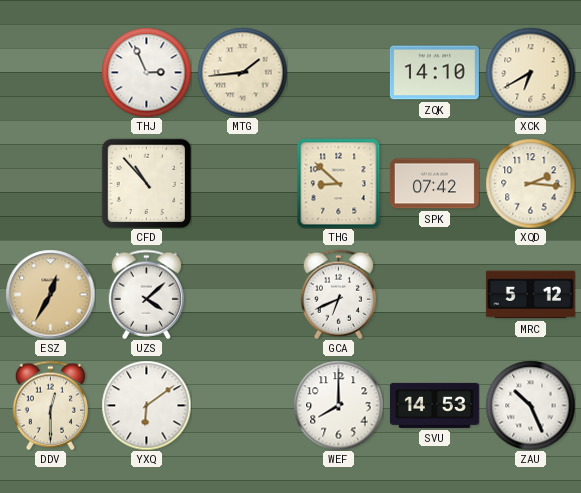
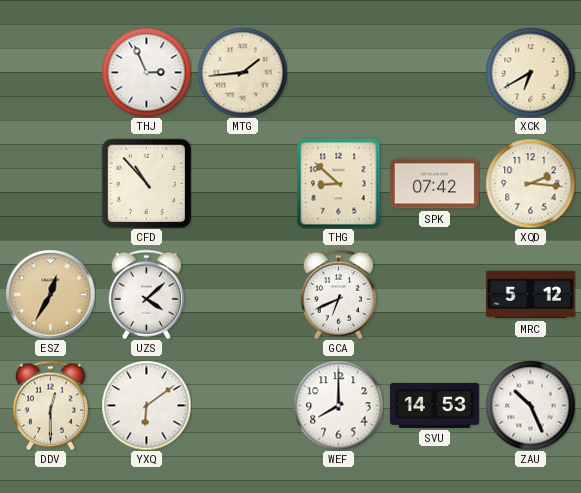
ZQK: 14:10 -> none
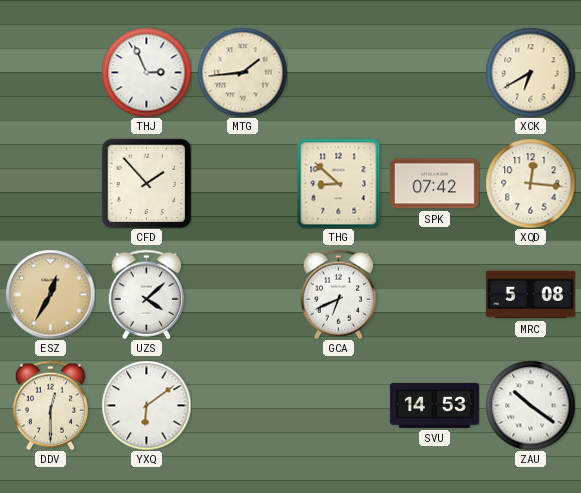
CFD: 10:53 -> 1:53
XQD: 2:16 -> 12:16
MRC: 5:12 -> 5:08
WEF: 8:00 -> none
ZAU: 10:26 -> 10:21
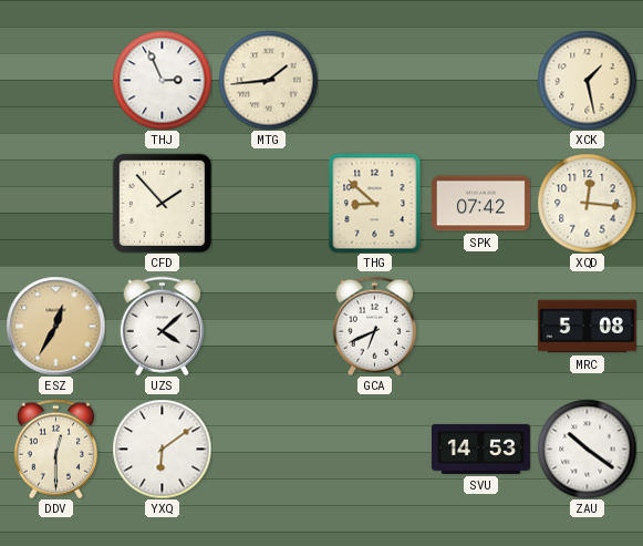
XCK: 6:40 -> 1:28
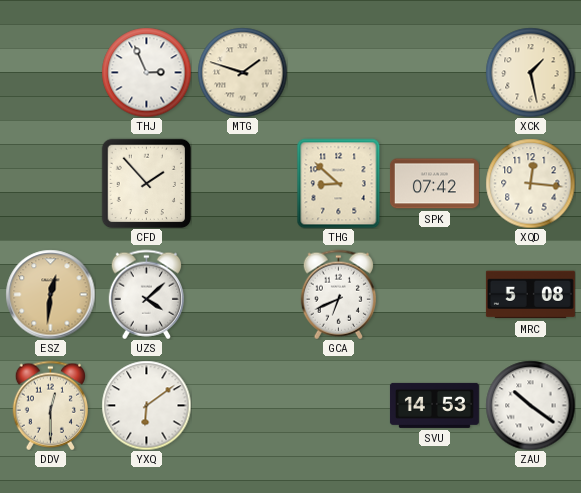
MTG: 1:44 -> 1:48
ESZ: 12:35 -> 12:31
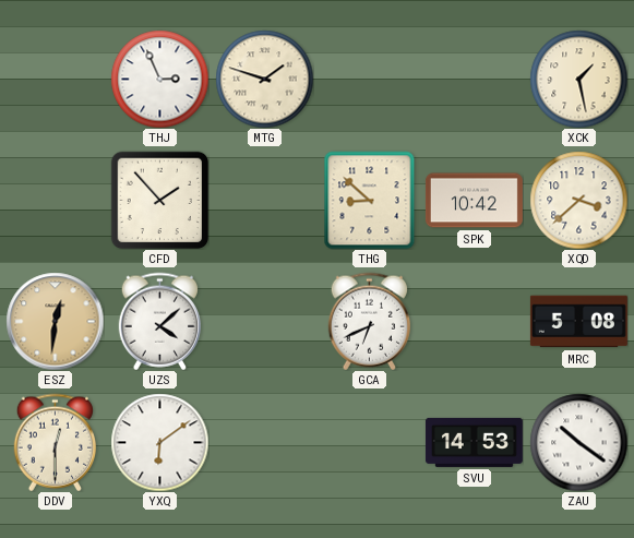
SPK: 07:42 -> 10:42
XQD: 12:16 -> 3:38
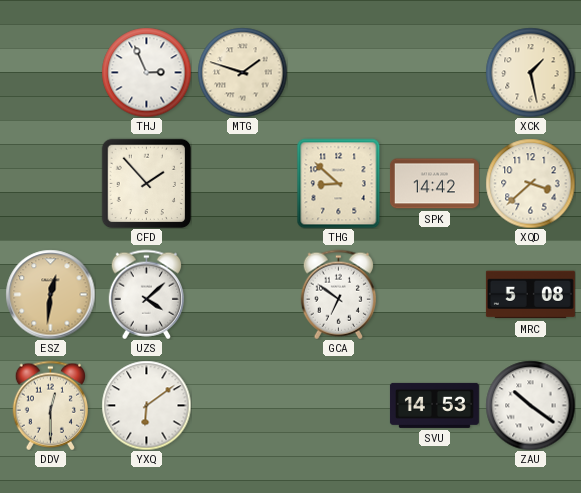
SPK: 10:42 -> 14:42
GCA: 6:41 -> 6:51
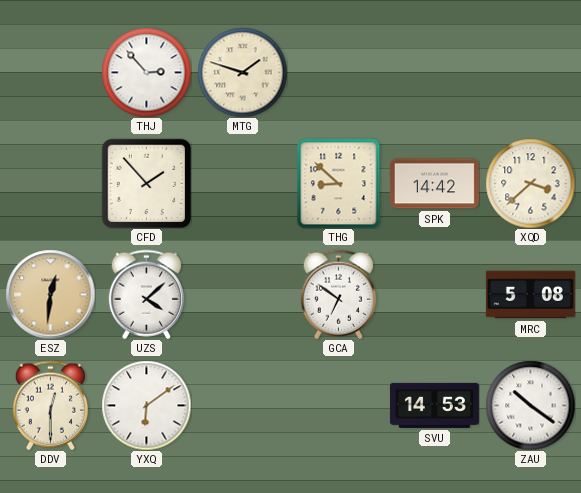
THJ: 2:56 -> 2:53
XCK: 1:28 -> none
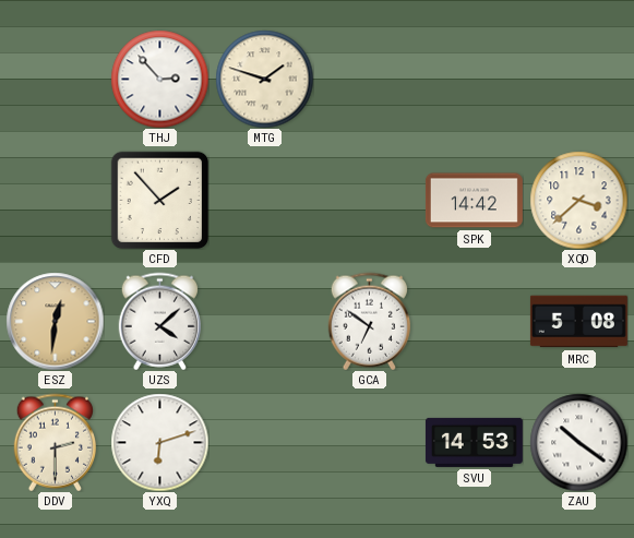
THG: 8:52 -> none
DDV: 12:30 -> 2:30
YXQ: 6:09 -> 6:12
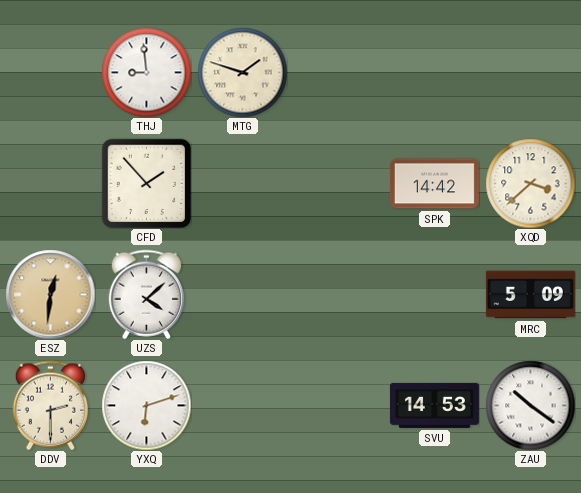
THJ: 2:53 -> 8:59
GCA: 6:51 -> none
MRC: 5:08 -> 5:09
